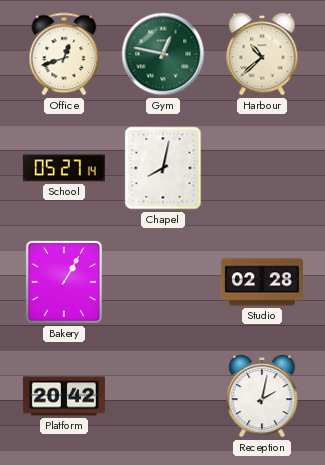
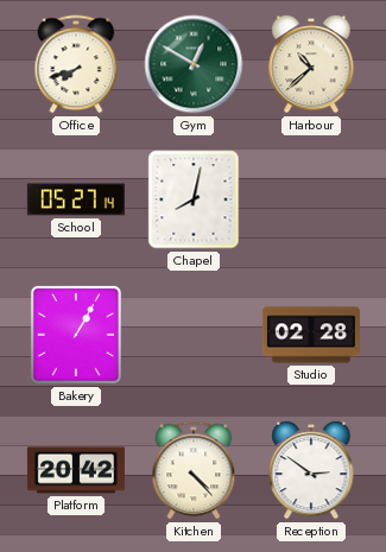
Office: 12:42 -> 7:42
Gym: 12:47 -> 12:50
Kitchen: none -> 4:23
Reception: 2:02 -> 2:51
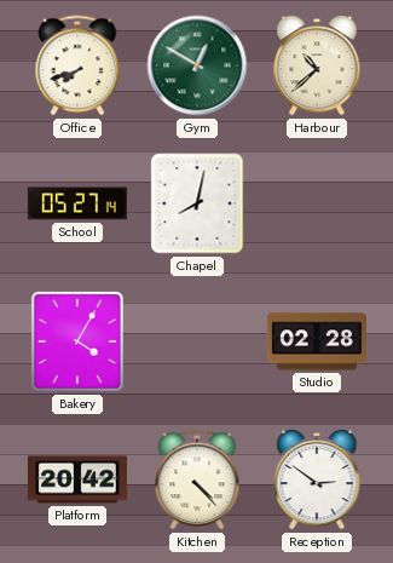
Bakery: 1:05 -> 4:05
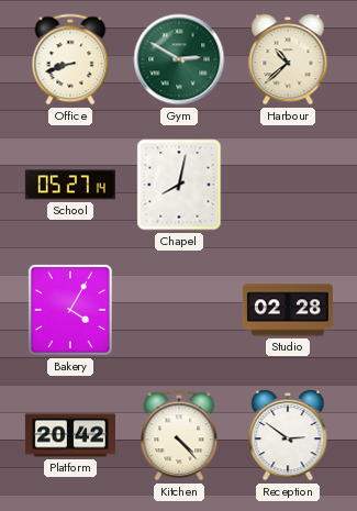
Office: 7:42 -> 8:42
Gym: 12:50 -> 2:50
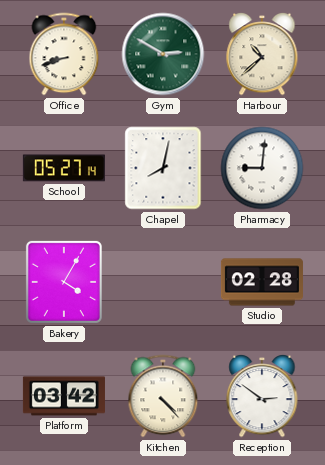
Pharmacy: none -> 9:01
Platform: 20:42 -> 03:42
